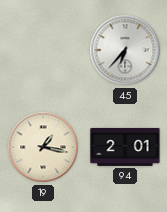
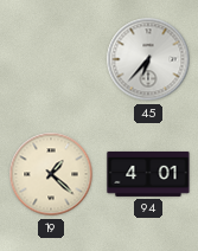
19: 1:17 -> 1:22
94: 2:01 -> 4:01
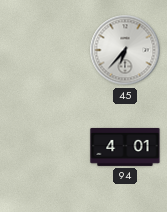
19: 1:22 -> none
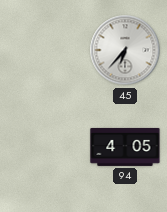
94: 4:01 -> 4:05
